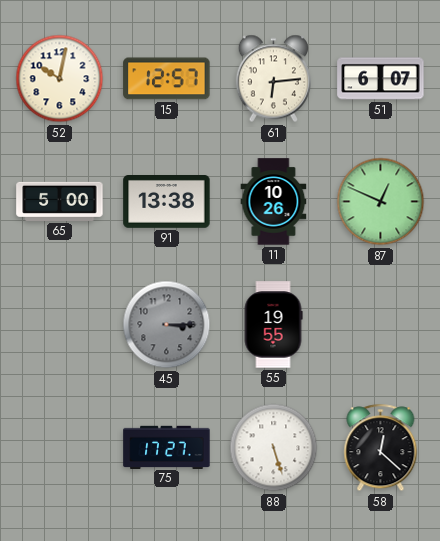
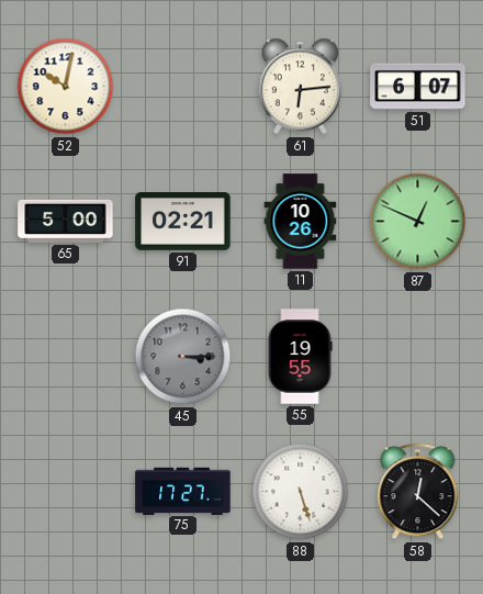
15: 12:57 -> none
91: 13:38 -> 02:21
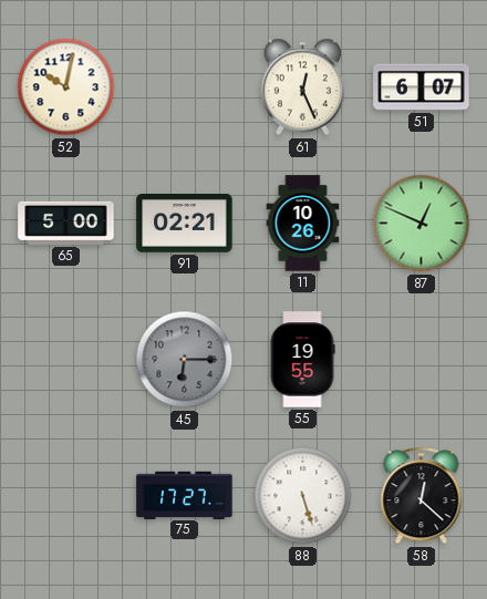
61: 6:14 -> 12:26
45: 3:15 -> 6:15
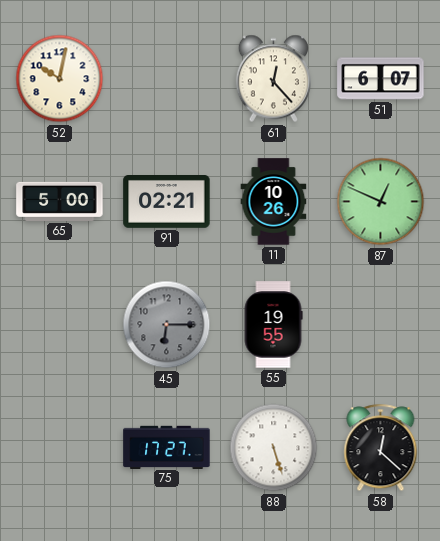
61: 12:26 -> 12:23
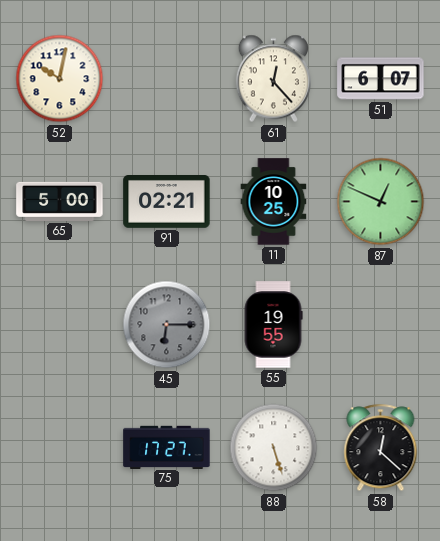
11: 10:26 -> 10:25
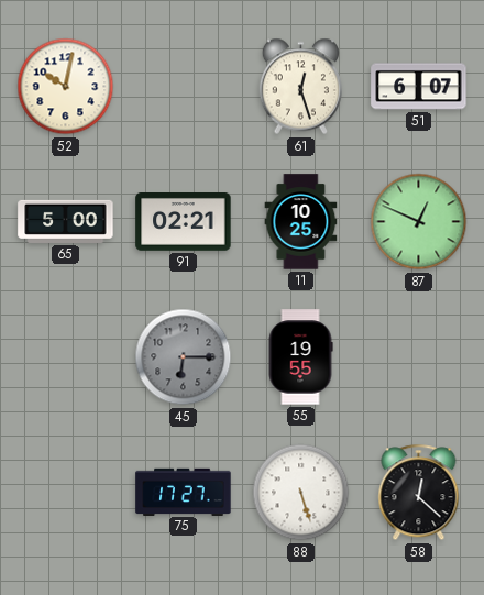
61: 12:23 -> 12:27
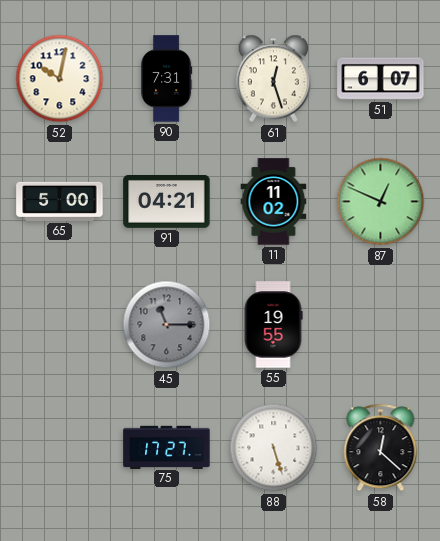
90: none -> 7:31
91: 02:21 -> 04:21
11: 10:25 -> 11:02
45: 6:15 -> 11:15
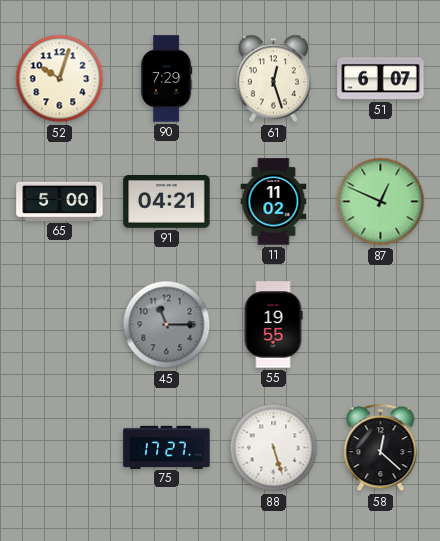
52: 10:02 -> 10:03
90: 7:31 -> 7:29
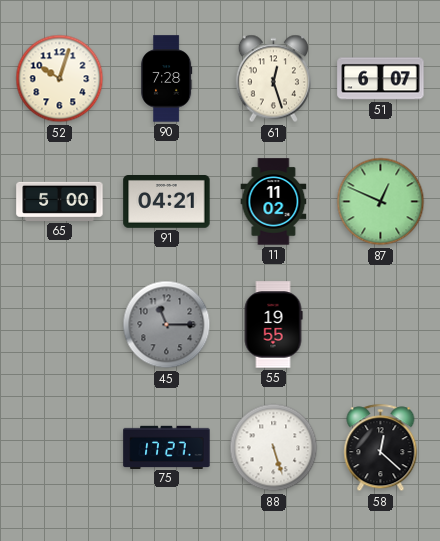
90: 7:29 -> 7:28
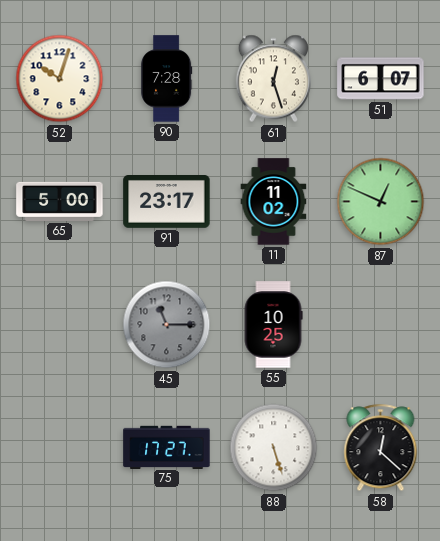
91: 04:21 -> 23:17
55: 19:55 -> 10:25
